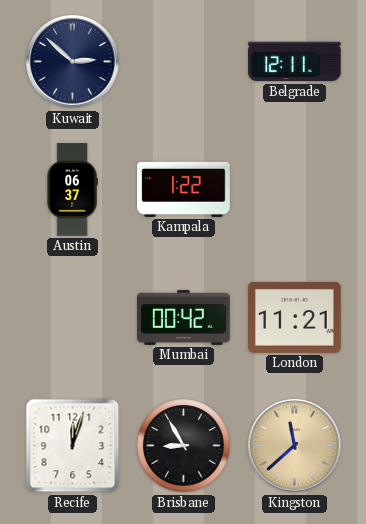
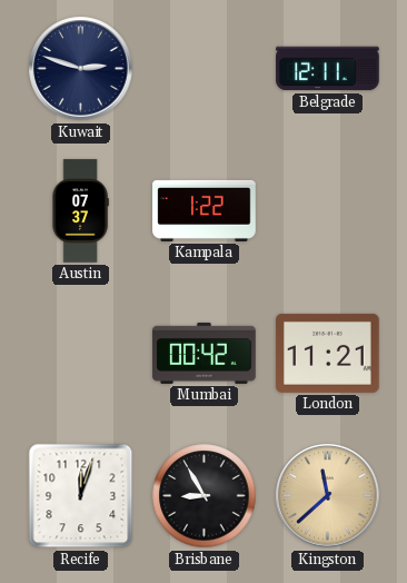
Kuwait: 2:52 -> 2:48
Austin: 06:37 -> 07:37
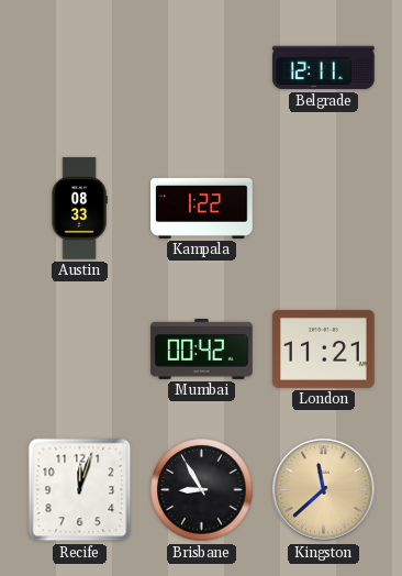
Kuwait: 2:48 -> none
Austin: 07:37 -> 08:33
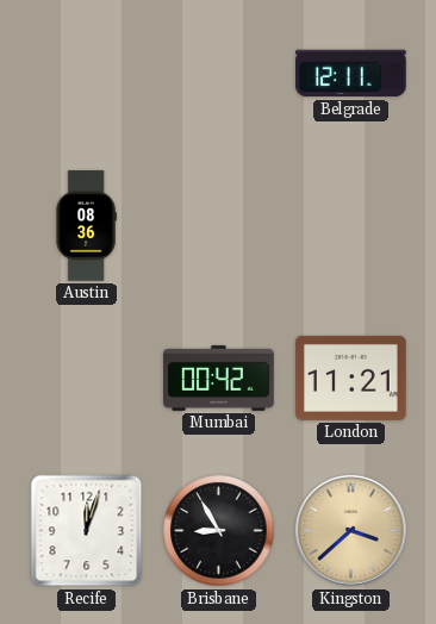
Austin: 08:33 -> 08:36
Kampala: 1:22 -> none
Kingston: 11:38 -> 3:38
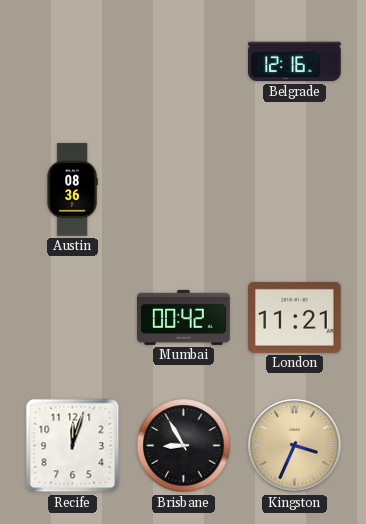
Belgrade: 12:11 -> 12:16
Kingston: 3:38 -> 3:34
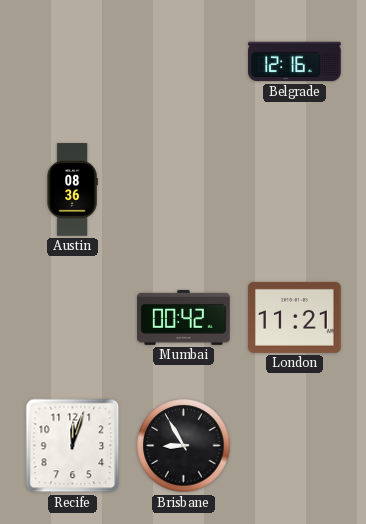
Kingston: 3:34 -> none
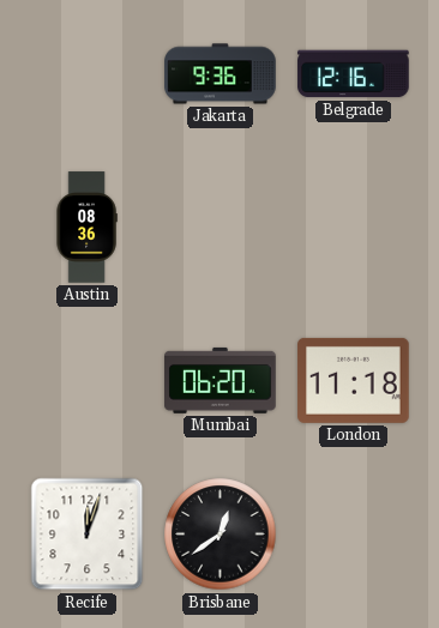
Jakarta: none -> 9:36
Mumbai: 00:42 -> 06:20
London: 11:21 -> 11:18
Brisbane: 8:55 -> 12:39
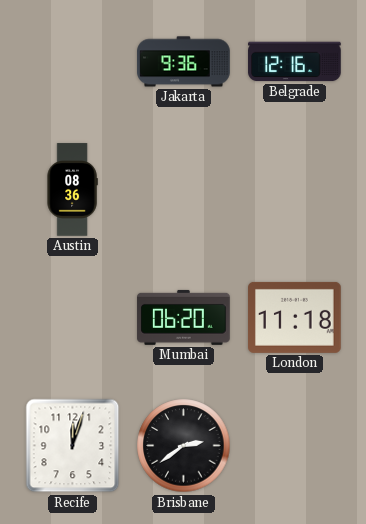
Brisbane: 12:39 -> 2:39
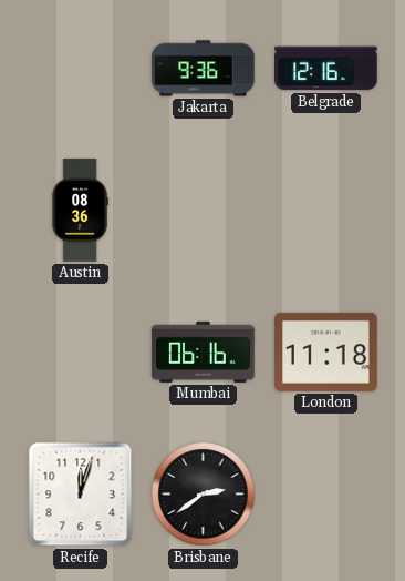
Mumbai: 06:20 -> 06:16
